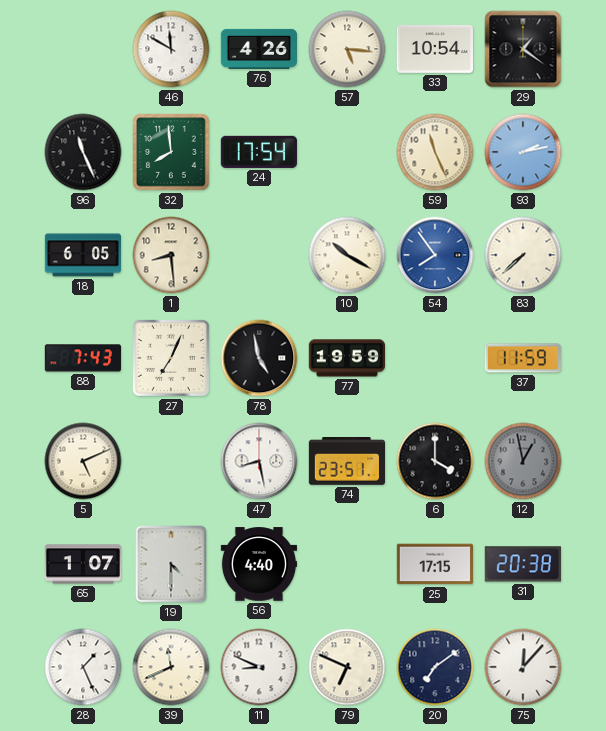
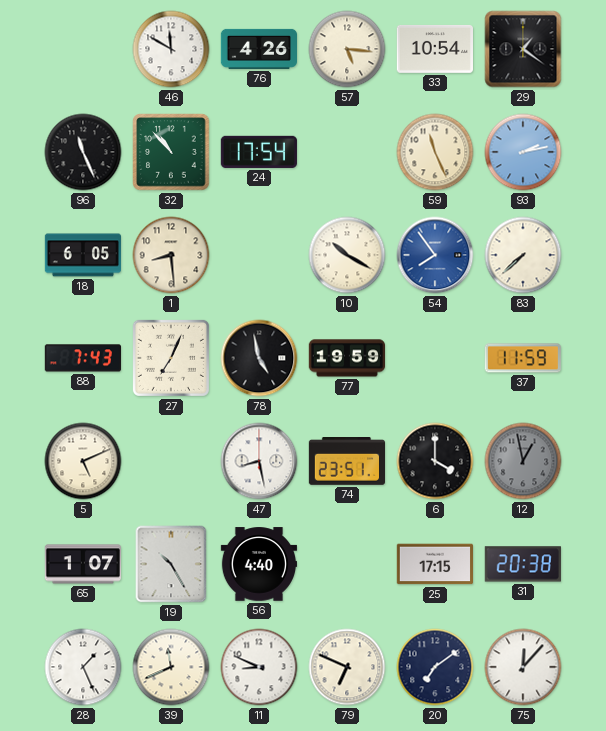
32: 7:59 -> 10:53
19: 4:30 -> 10:25
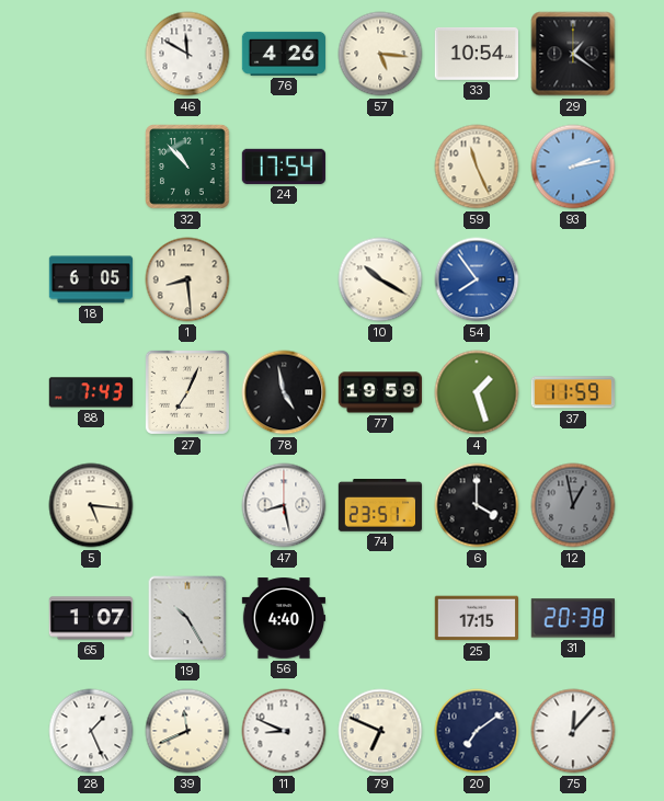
96: 11:26 -> none
83: 7:38 -> none
4: none -> 1:27
5: 5:11 -> 5:16
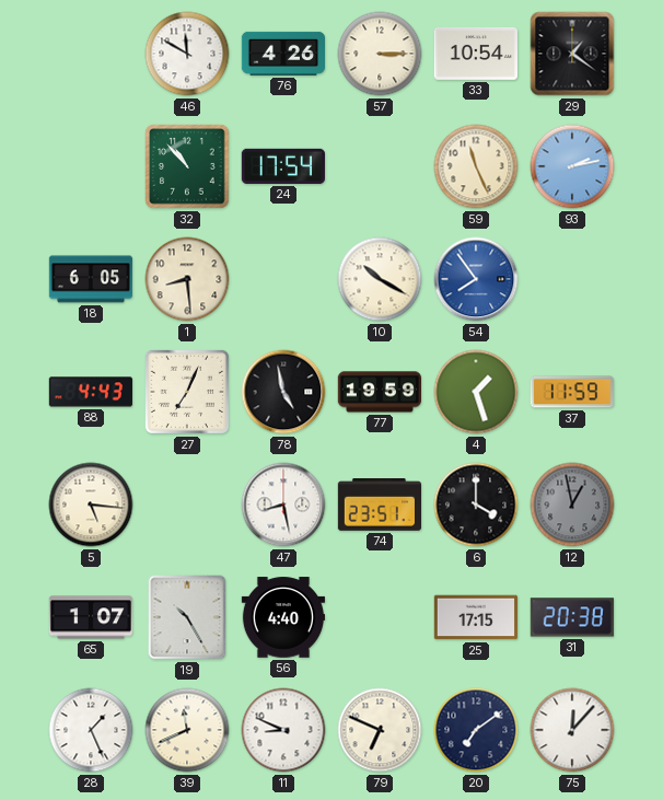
57: 5:16 -> 3:15
88: 7:43 -> 4:43
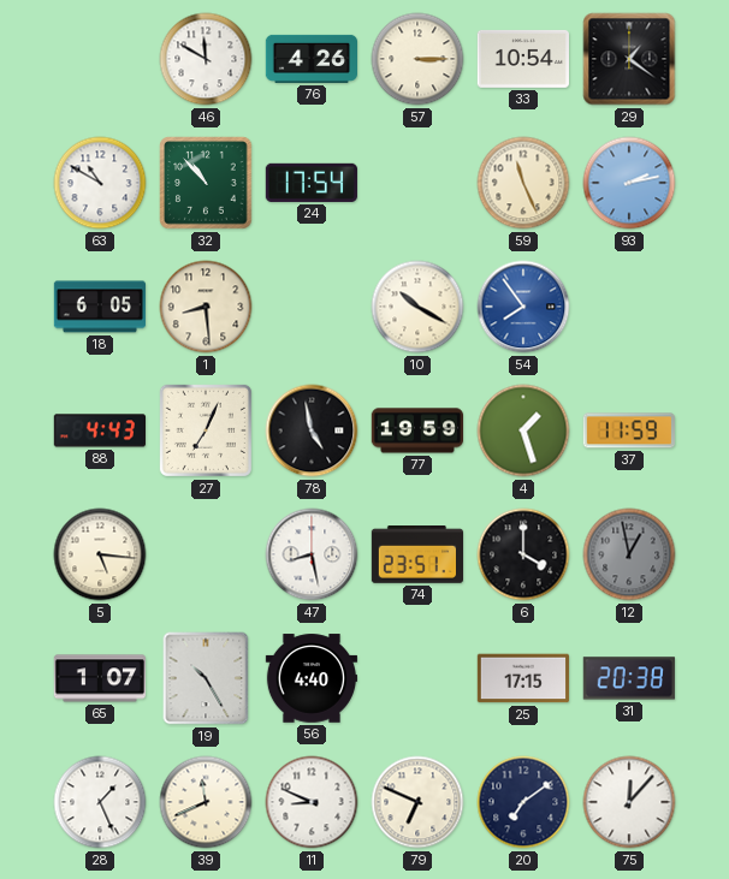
63: none -> 10:50
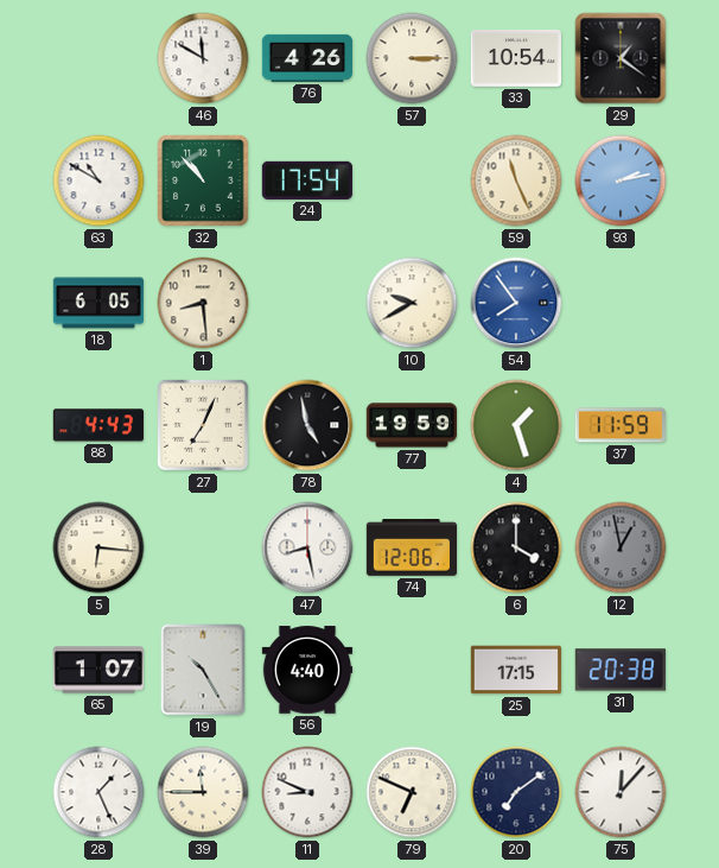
10: 10:20 -> 9:40
5: 5:16 -> 6:16
74: 23:51 -> 12:06
39: 11:41 -> 11:45
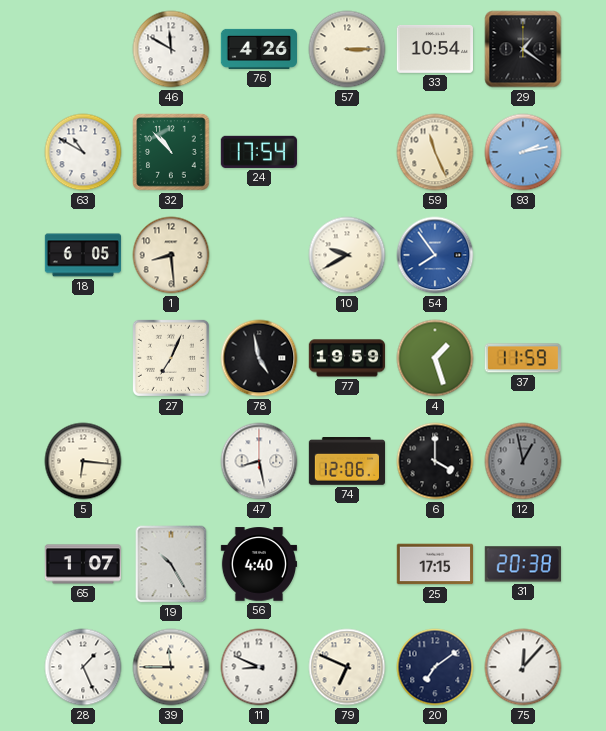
88: 4:43 -> none
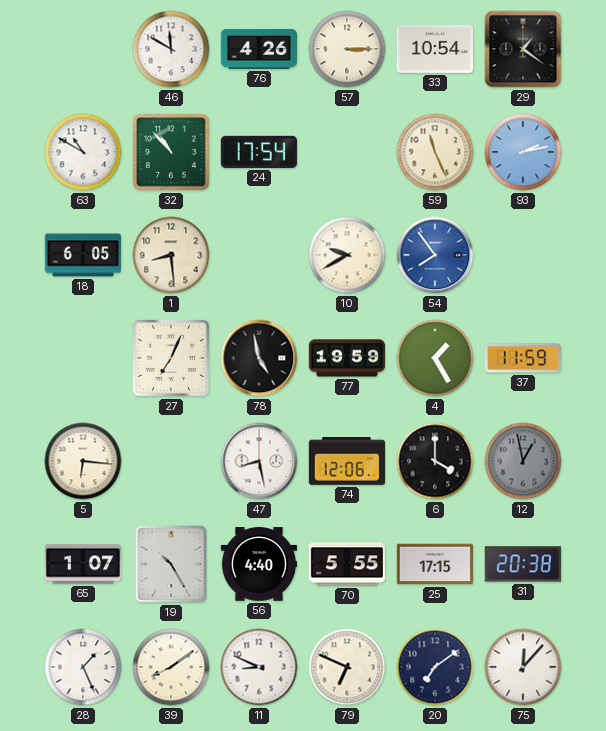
4: 1:27 -> 1:25
70: none -> 5:55
39: 11:45 -> 8:09
